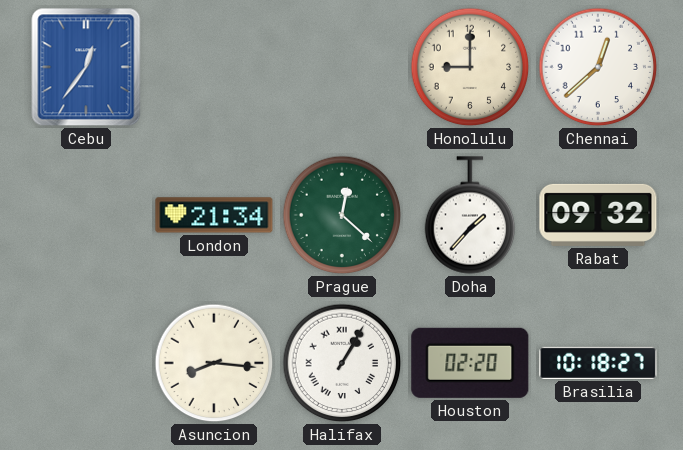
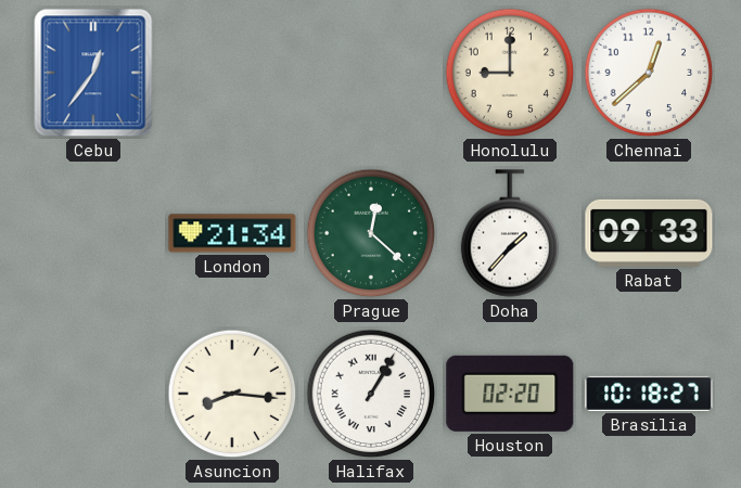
Rabat: 09:32 -> 09:33
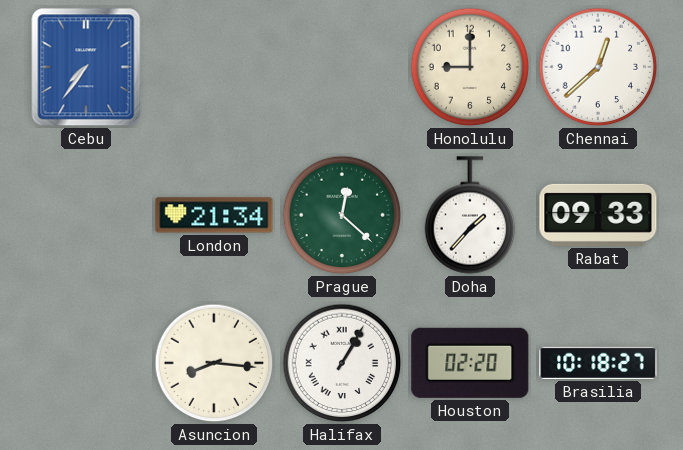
Cebu: 12:36 -> 7:36
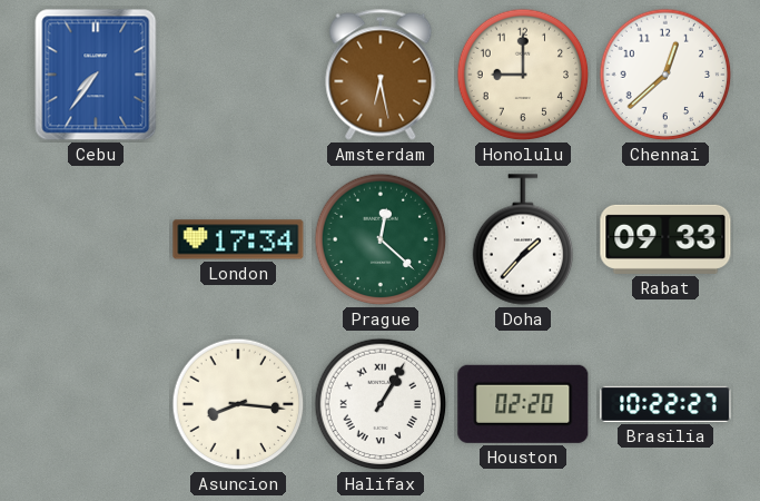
Amsterdam: none -> 6:28
London: 21:34 -> 17:34
Brasilia: 10:18 -> 10:22
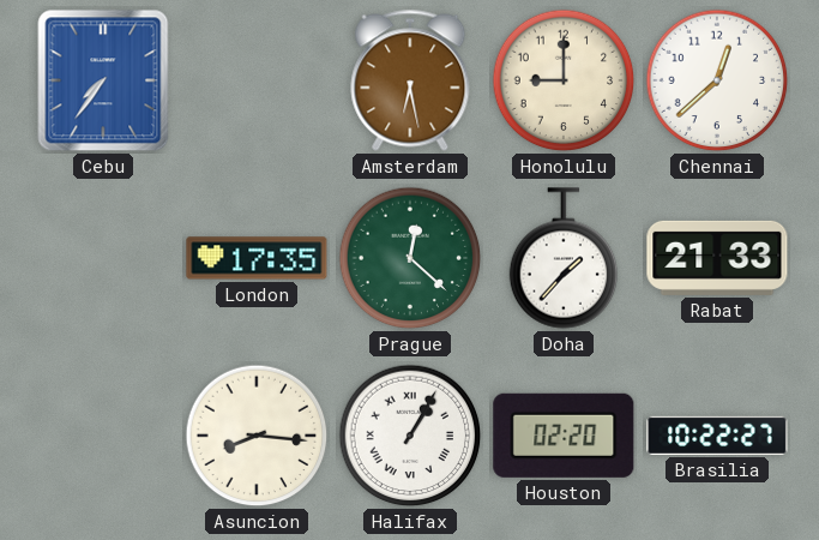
London: 17:34 -> 17:35
Rabat: 09:33 -> 21:33
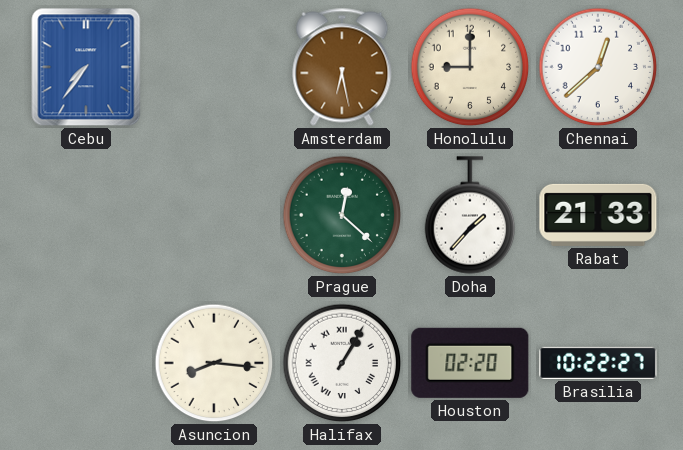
London: 17:35 -> none
